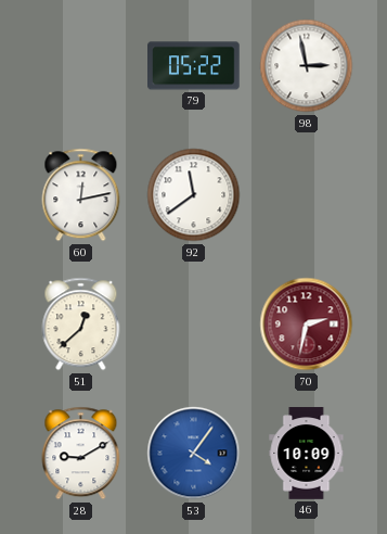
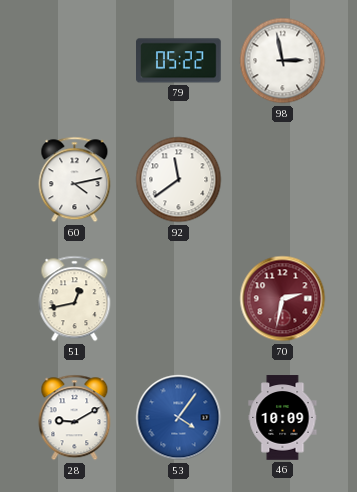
60: 12:13 -> 4:13
51: 12:38 -> 12:43
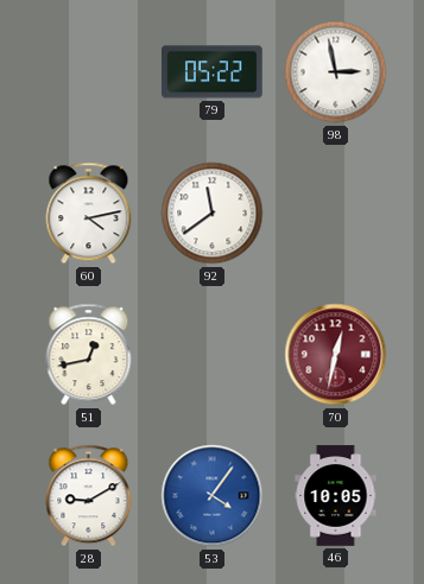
70: 2:32 -> 12:32
46: 10:09 -> 10:05
